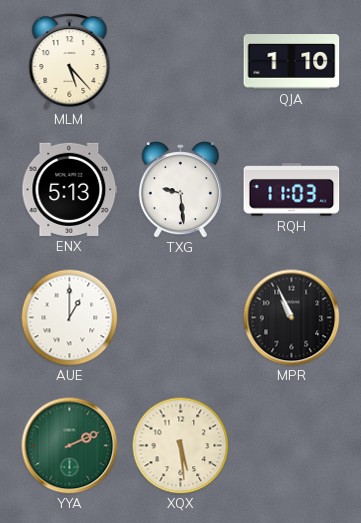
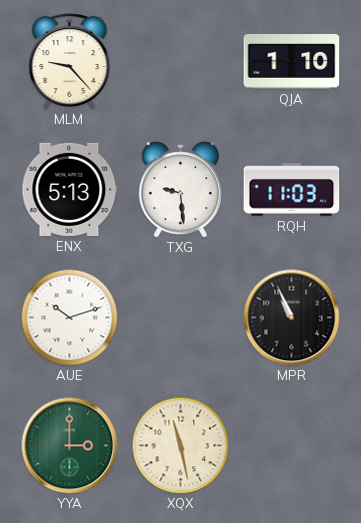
MLM: 5:23 -> 9:23
AUE: 1:00 -> 10:12
YYA: 2:11 -> 3:00
XQX: 5:29 -> 11:28
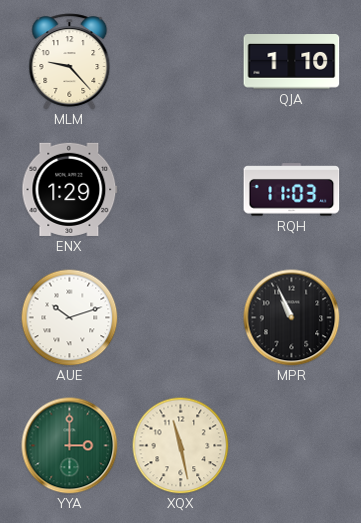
ENX: 5:13 -> 1:29
TXG: 9:29 -> none
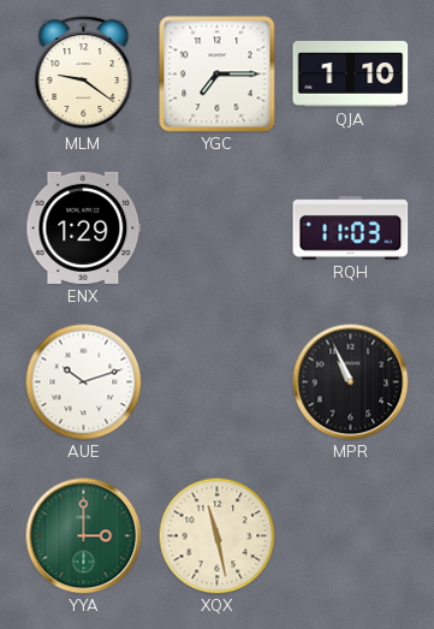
MLM: 9:23 -> 9:21
YGC: none -> 7:15
